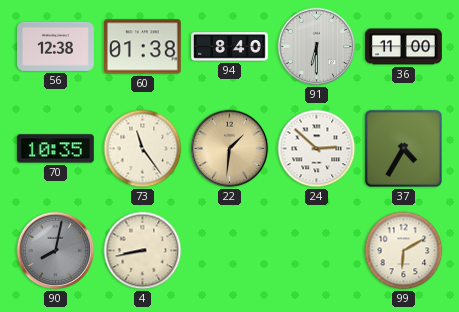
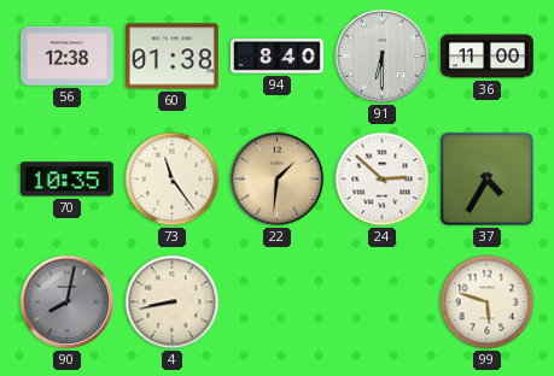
99: 6:10 -> 5:48
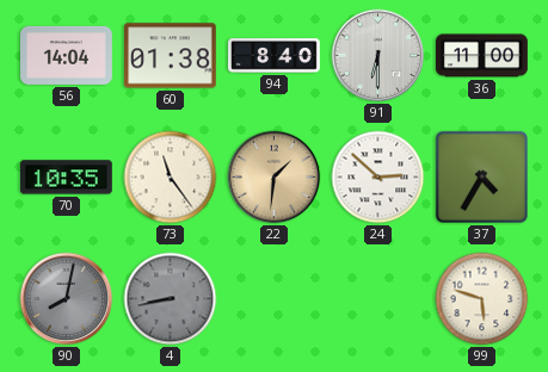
56: 12:38 -> 14:04
4 dial: cream -> grey
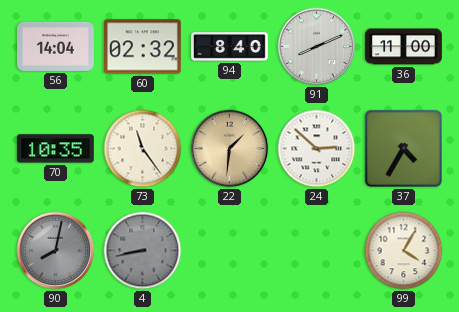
60: 01:38 -> 02:32
91: 6:30 -> 8:11
99: 5:48 -> 4:05
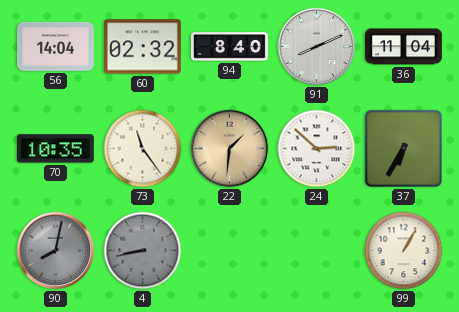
36: 11:00 -> 11:04
37: 4:35 -> 6:35
99: 4:05 -> 1:05
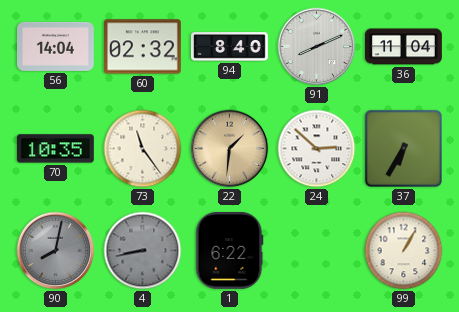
1: none -> 6:22
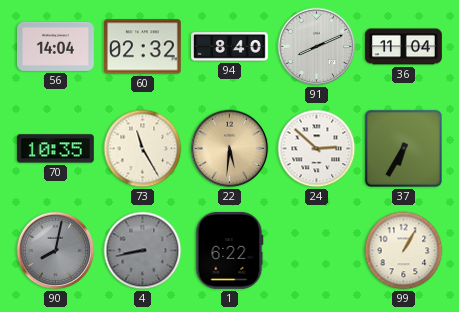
73: 11:24 -> 11:25
22: 1:31 -> 5:31
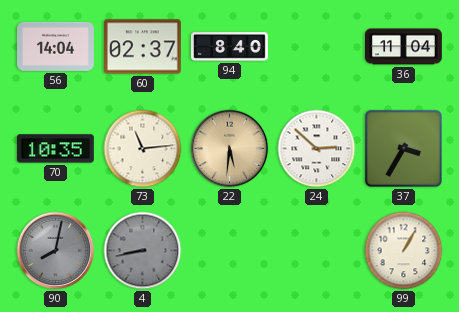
60: 02:32 -> 02:37
91: 8:11 -> none
73: 11:25 -> 11:14
37: 6:35 -> 3:35
1: 6:22 -> none
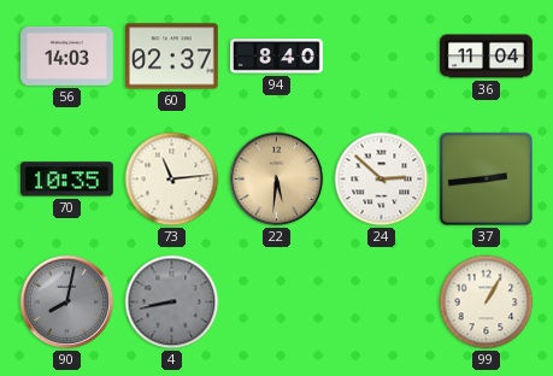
56: 14:04 -> 14:03
37: 3:35 -> 2:44
